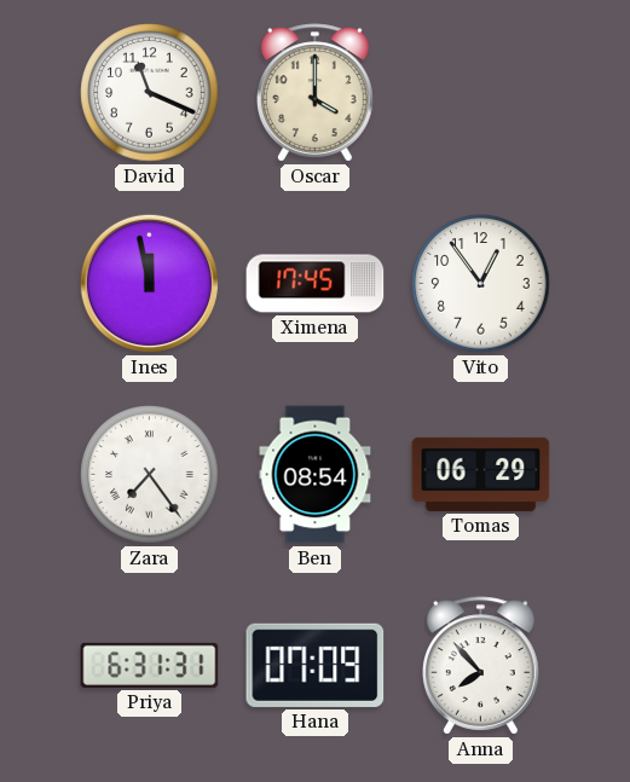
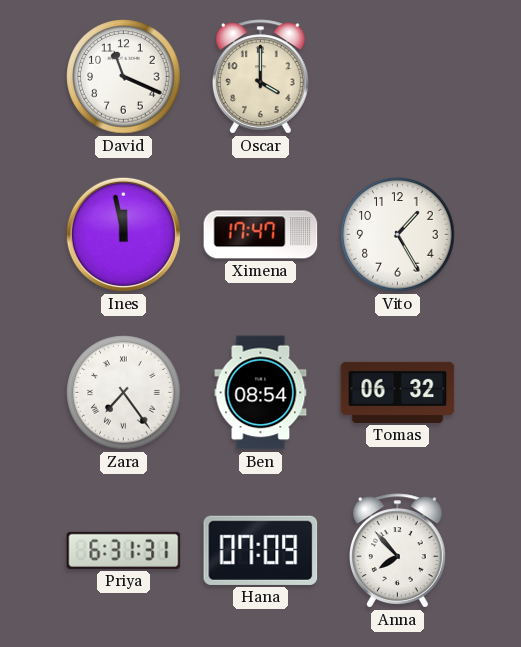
Ximena: 17:45 -> 17:47
Vito: 12:54 -> 1:25
Tomas: 06:29 -> 06:32
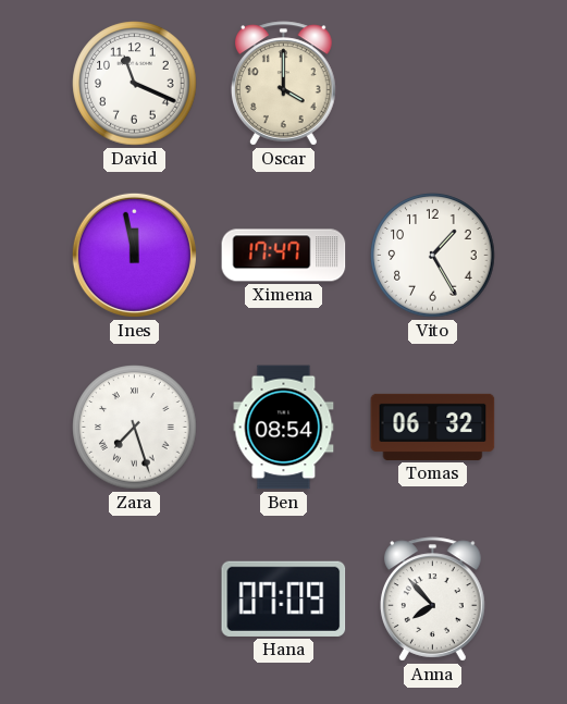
Zara: 7:24 -> 7:27
Priya: 6:31 -> none
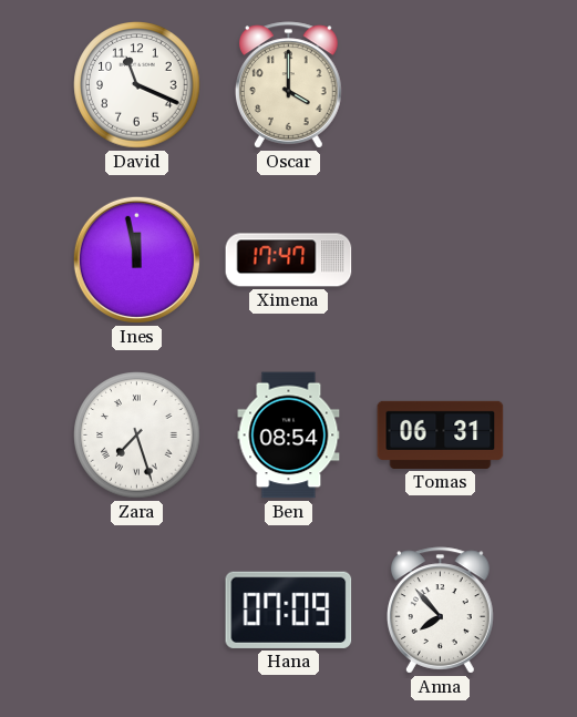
Vito: 1:25 -> none
Tomas: 06:32 -> 06:31
